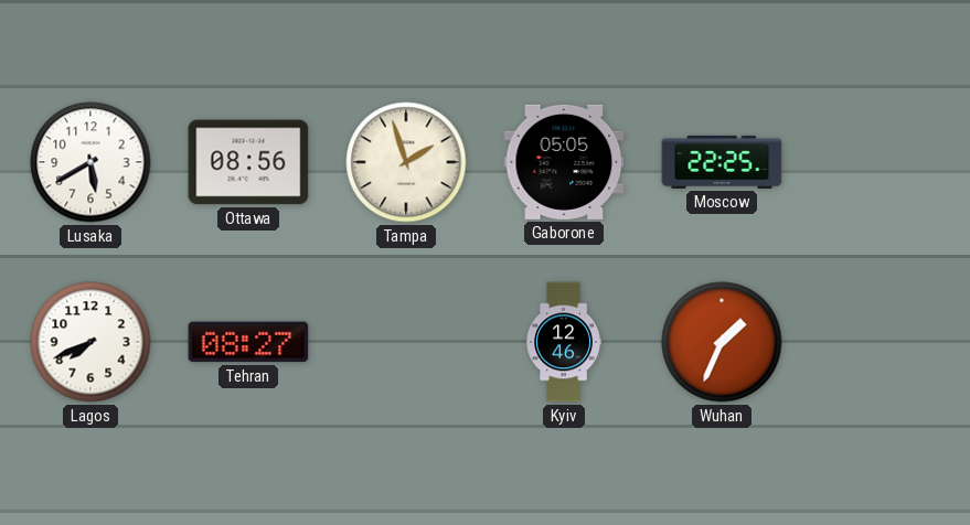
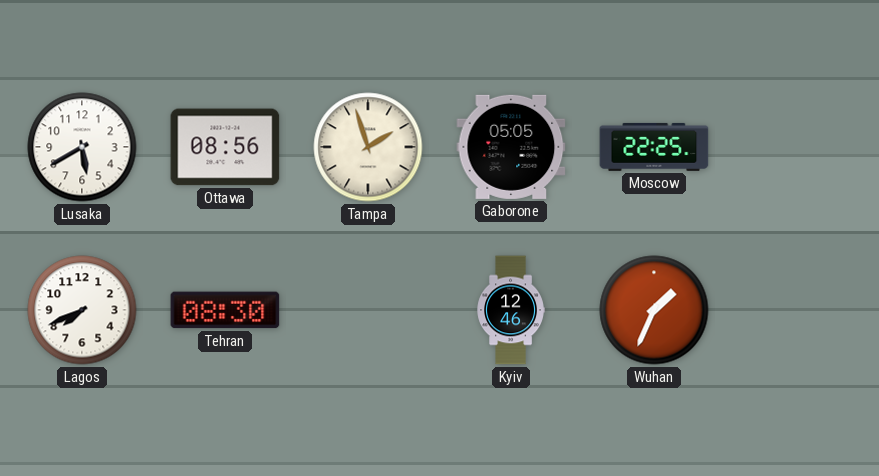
Tehran: 08:27 -> 08:30
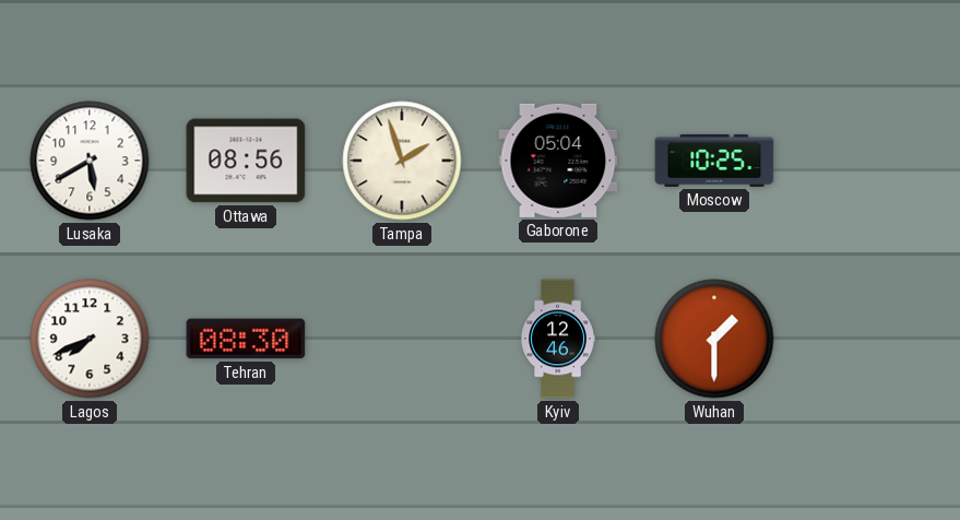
Gaborone: 05:05 -> 05:04
Moscow: 22:25 -> 10:25
Wuhan: 1:34 -> 1:30
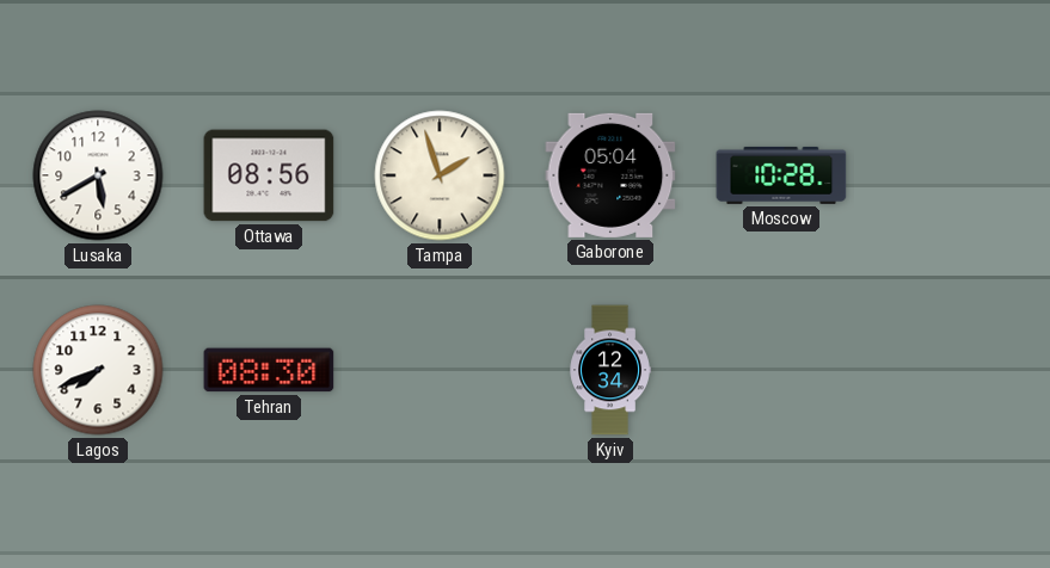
Moscow: 10:25 -> 10:28
Kyiv: 12:46 -> 12:34
Wuhan: 1:30 -> none
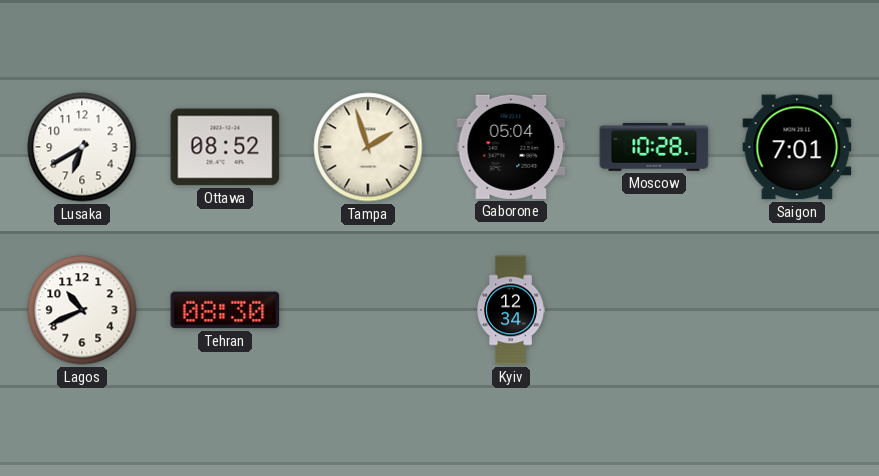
Lusaka: 5:40 -> 6:40
Ottawa: 08:56 -> 08:52
Saigon: none -> 7:01
Lagos: 7:41 -> 10:41
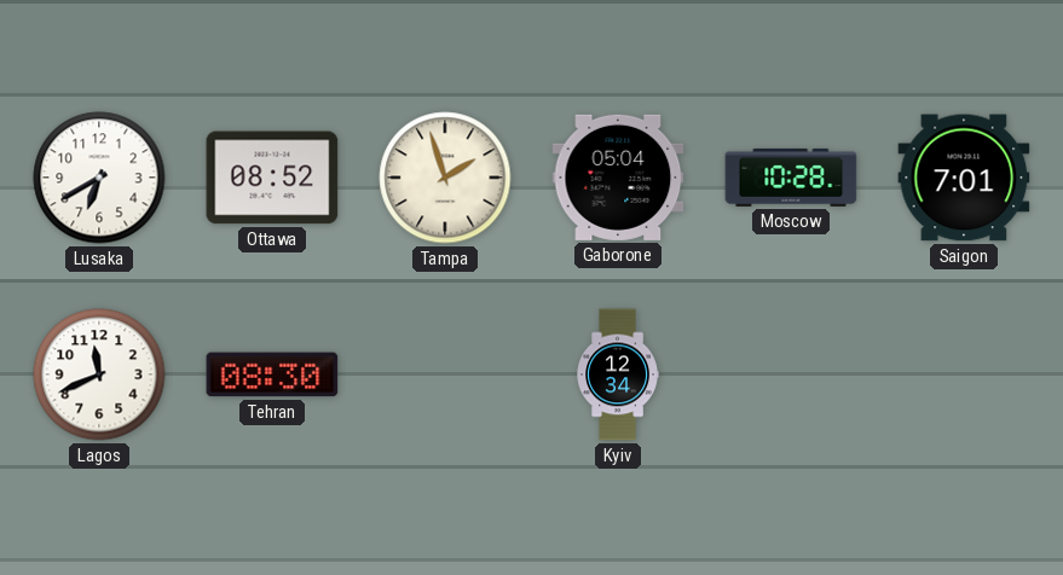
Lagos: 10:41 -> 11:41
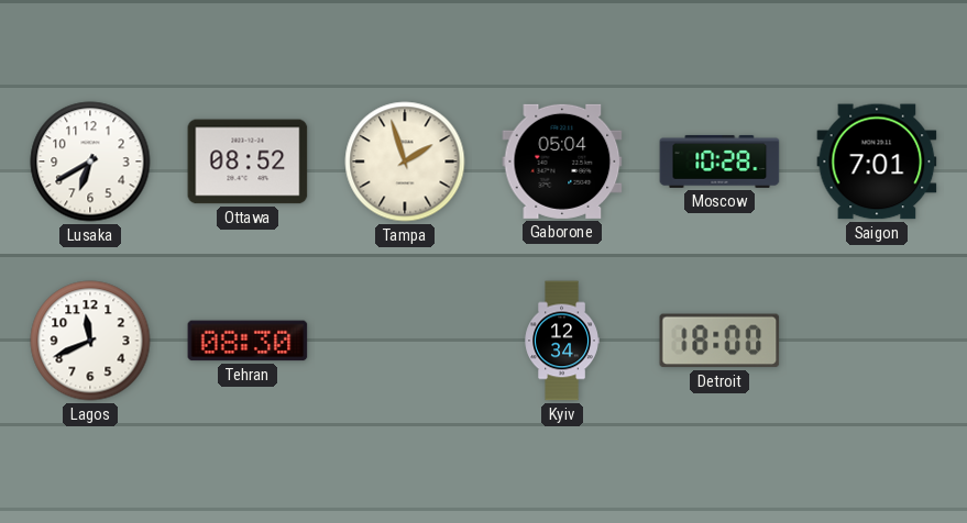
Detroit: none -> 18:00
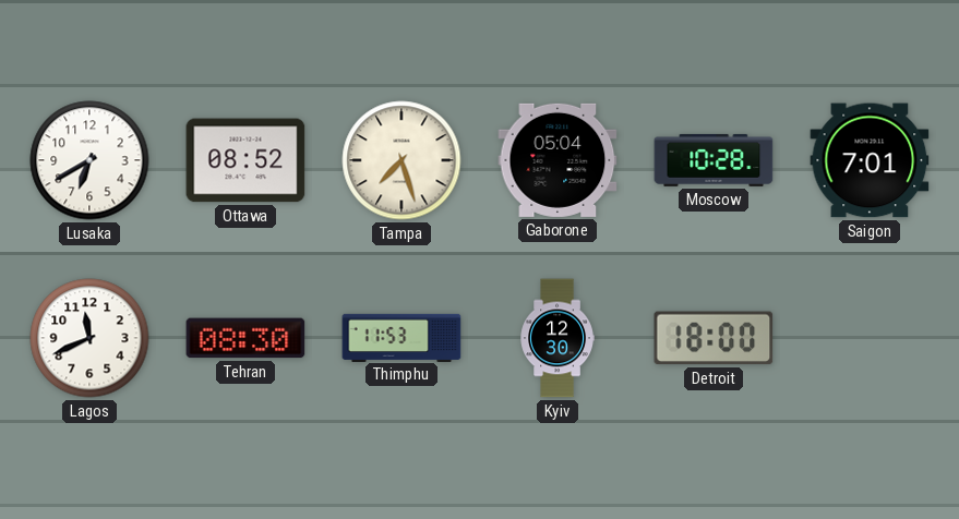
Tampa: 1:57 -> 7:27
Thimphu: none -> 11:53
Kyiv: 12:34 -> 12:30
